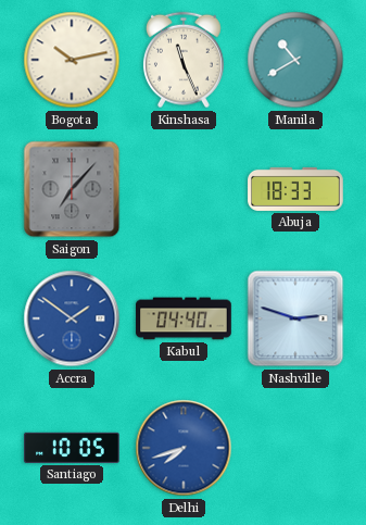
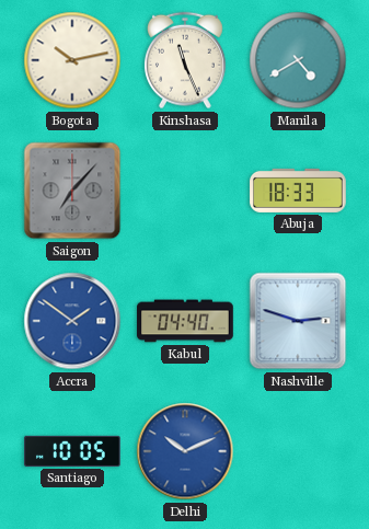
Manila: 10:40 -> 4:40
Delhi: 7:42 -> 10:11
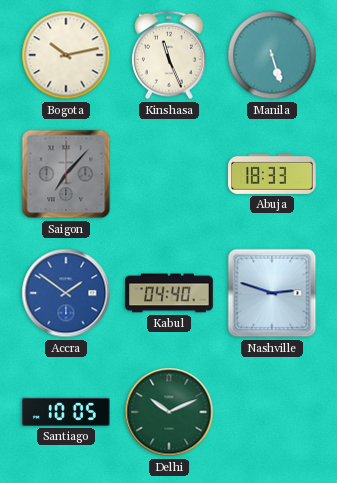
Manila: 4:40 -> 5:27
Delhi dial: blue -> green
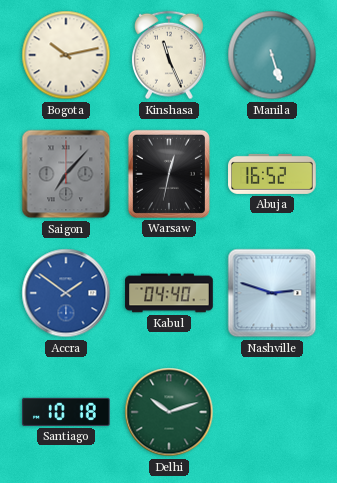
Warsaw: none -> 12:32
Abuja: 18:33 -> 16:52
Santiago: 10:05 -> 10:18
Delhi: 10:11 -> 10:12
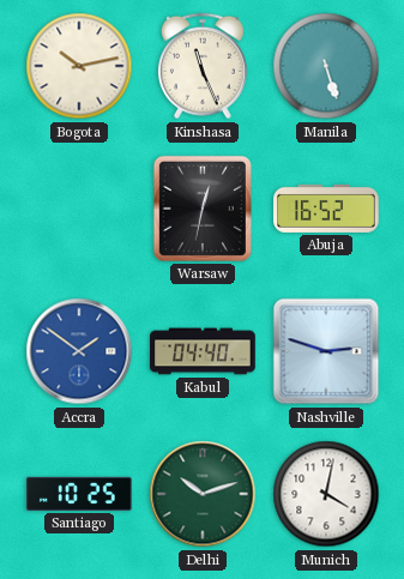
Saigon: 7:07 -> none
Santiago: 10:18 -> 10:25
Munich: none -> 4:02
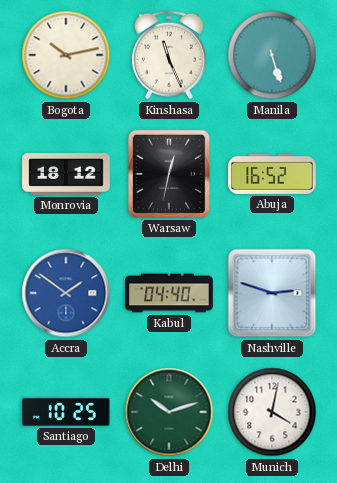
Monrovia: none -> 18:12
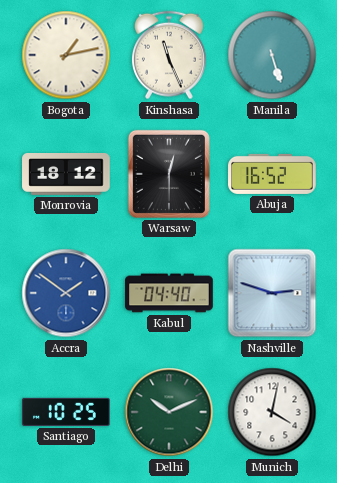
Bogota: 10:13 -> 1:13
Warsaw: 12:32 -> 12:30
Delhi: 10:12 -> 10:11
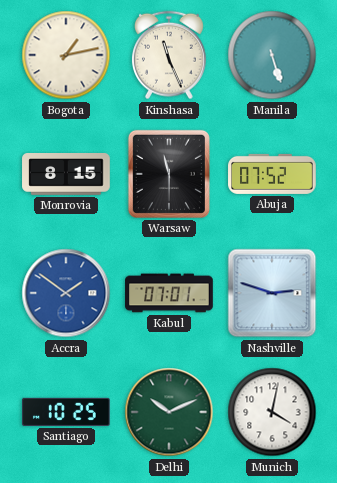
Monrovia: 18:12 -> 8:15
Warsaw: 12:30 -> 11:30
Abuja: 16:52 -> 07:52
Kabul: 04:40 -> 07:01
